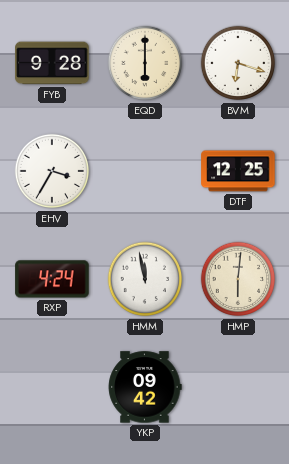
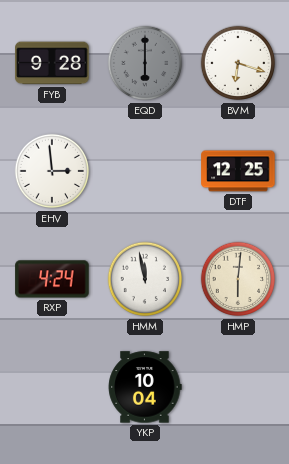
EQD dial: cream -> grey
EHV: 3:35 -> 2:59
YKP: 09:42 -> 10:04
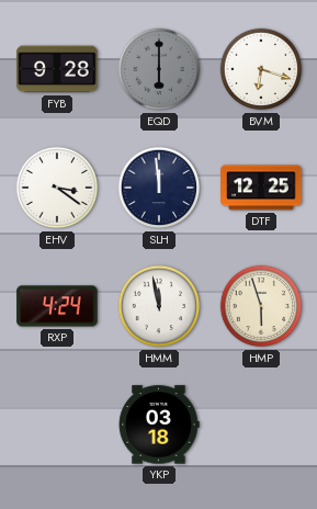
EHV: 2:59 -> 3:21
SLH: none -> 11:59
HMP: 6:01 -> 5:57
YKP: 10:04 -> 03:18
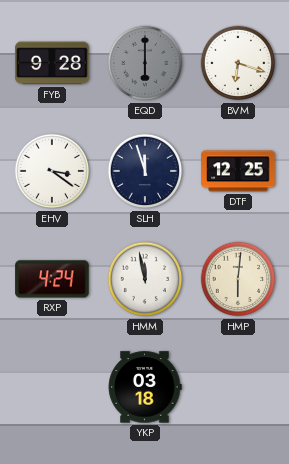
SLH: 11:59 -> 11:57
HMP: 5:57 -> 6:01
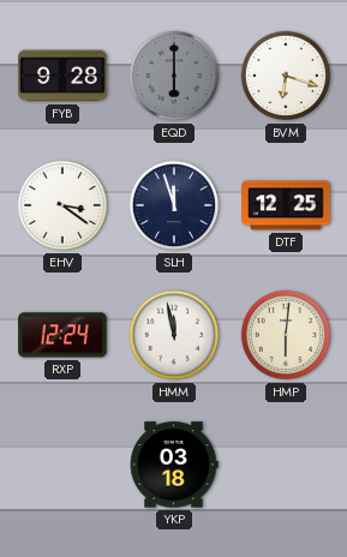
RXP: 4:24 -> 12:24
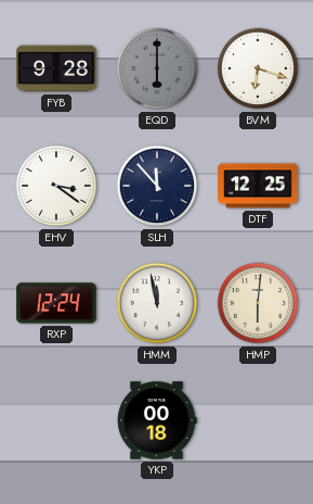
SLH: 11:57 -> 11:53
YKP: 03:18 -> 00:18
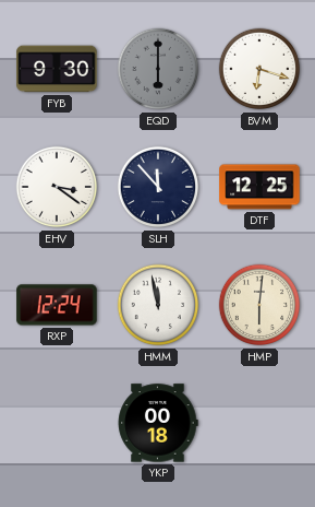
FYB: 9:28 -> 9:30
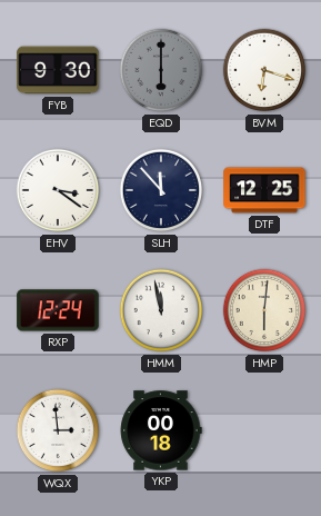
WQX: none -> 2:59
